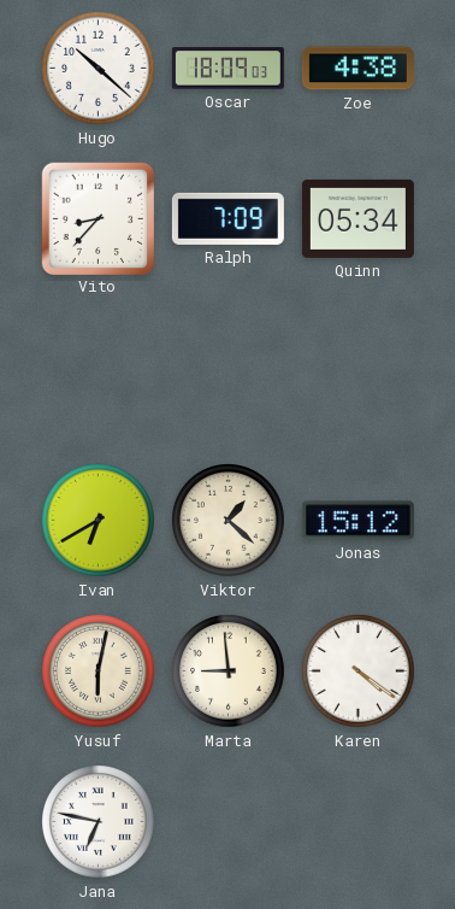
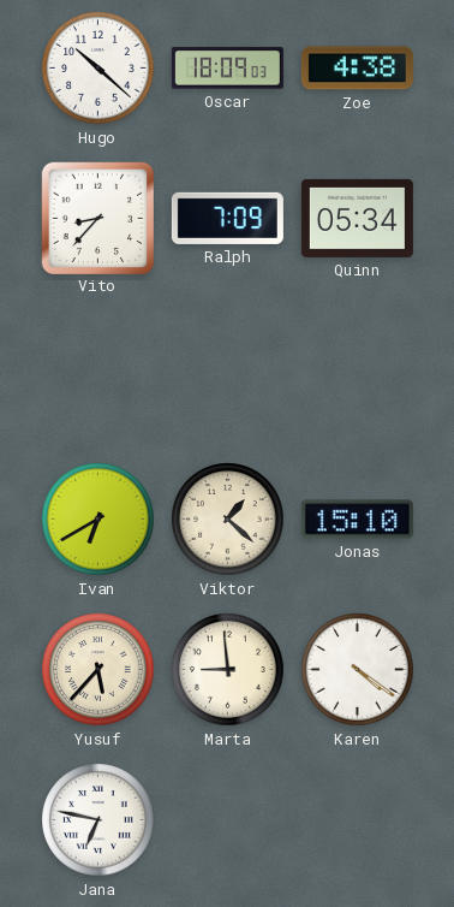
Jonas: 15:12 -> 15:10
Yusuf: 6:02 -> 5:37
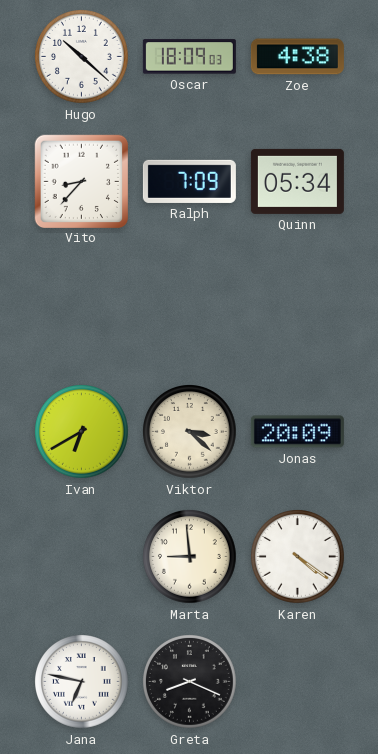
Viktor: 1:22 -> 3:22
Jonas: 15:10 -> 20:09
Yusuf: 5:37 -> none
Greta: none -> 8:19
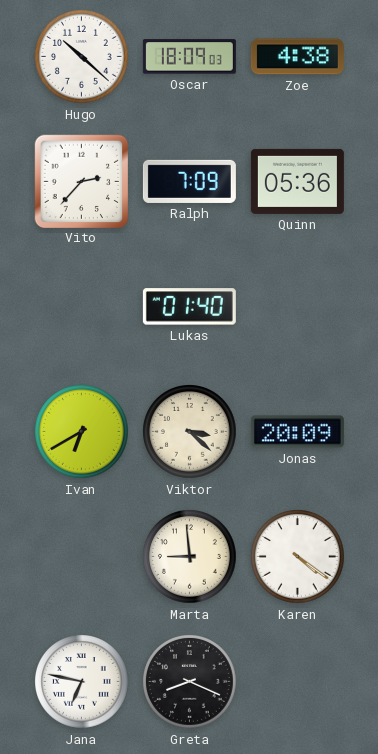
Vito: 8:37 -> 2:37
Quinn: 05:34 -> 05:36
Lukas: none -> 01:40
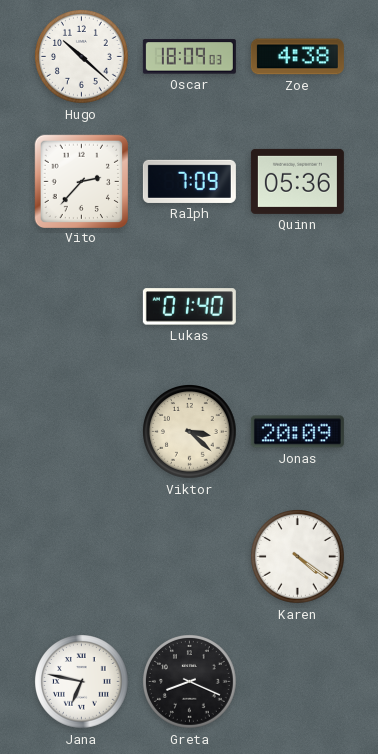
Ivan: 6:40 -> none
Marta: 8:59 -> none
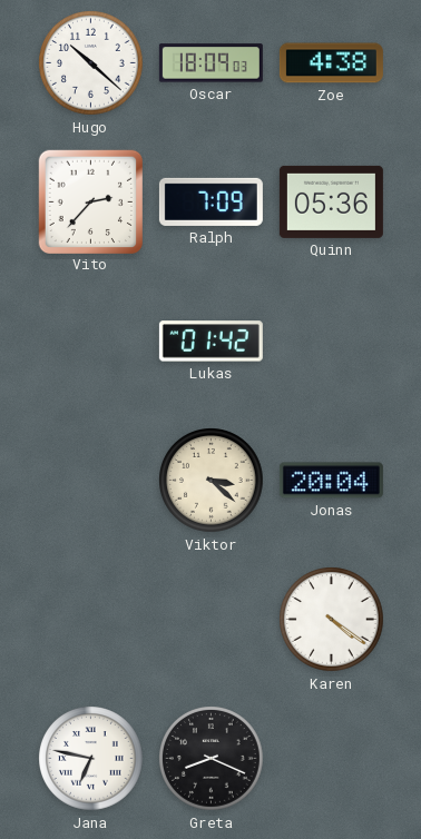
Lukas: 01:40 -> 01:42
Jonas: 20:09 -> 20:04
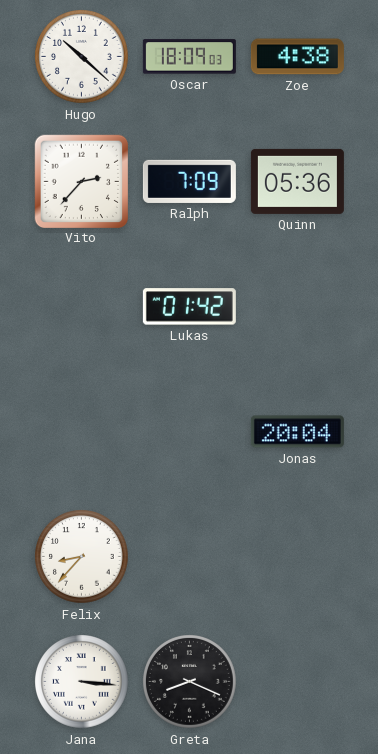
Viktor: 3:22 -> none
Felix: none -> 8:37
Karen: 4:21 -> none
Jana: 6:47 -> 3:16
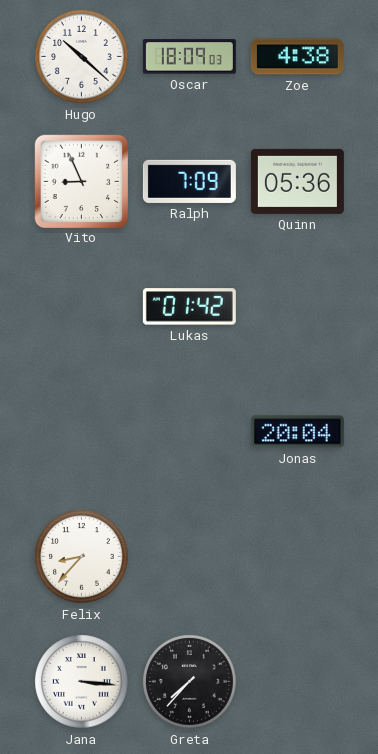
Vito: 2:37 -> 8:56
Greta: 8:19 -> 7:37
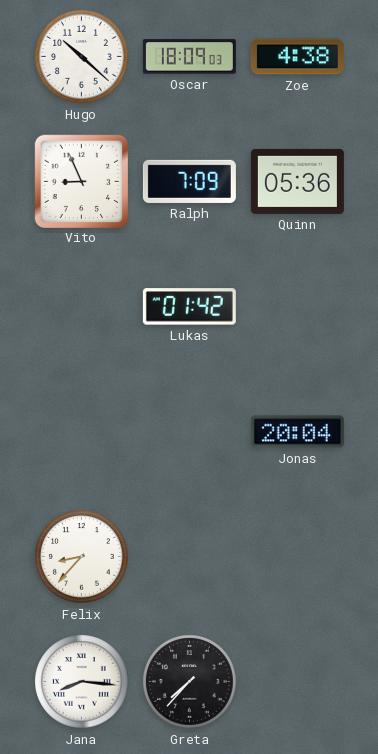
Jana: 3:16 -> 8:16
